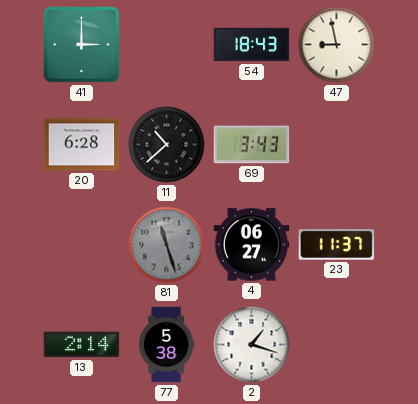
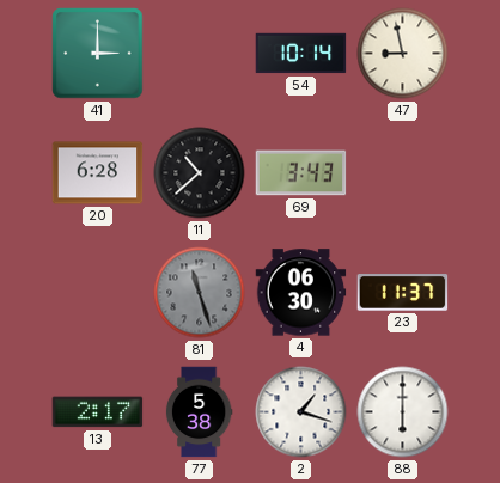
54: 18:43 -> 10:14
4: 06:27 -> 06:30
13: 2:14 -> 2:17
88: none -> 6:00
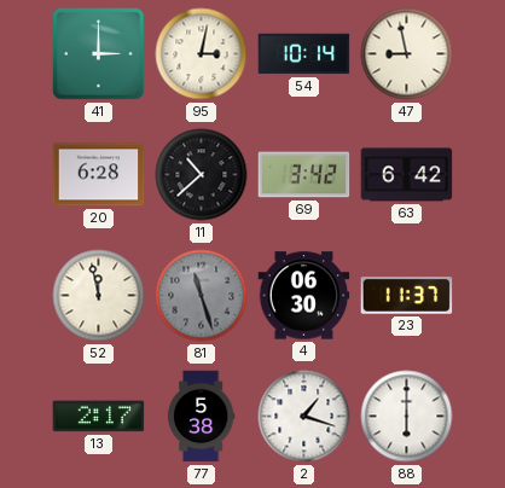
95: none -> 3:02
69: 3:43 -> 3:42
63: none -> 6:42
52: none -> 11:58
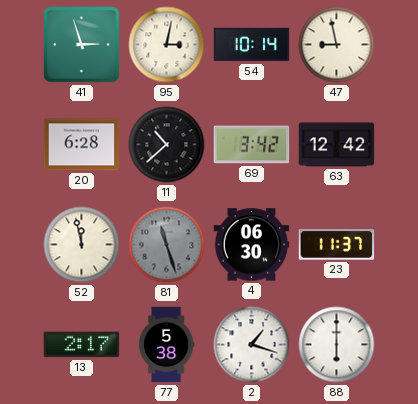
41: 3:00 -> 2:57
63: 6:42 -> 12:42
